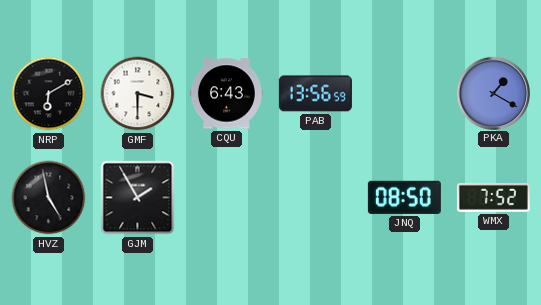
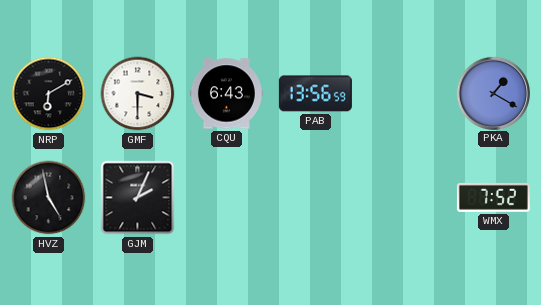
GJM: 1:55 -> 2:04
JNQ: 08:50 -> none
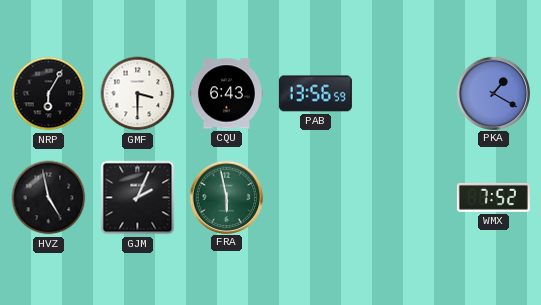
NRP: 6:10 -> 6:05
FRA: none -> 5:58
